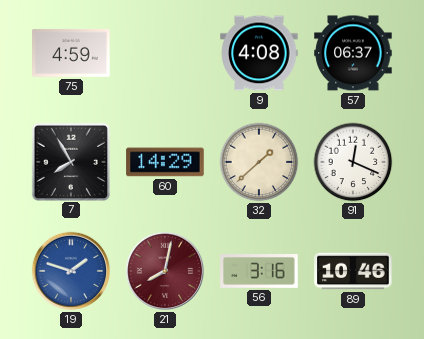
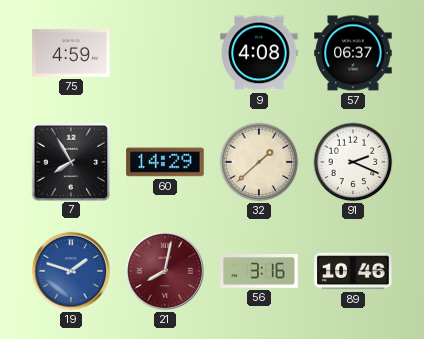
91: 12:19 -> 2:19
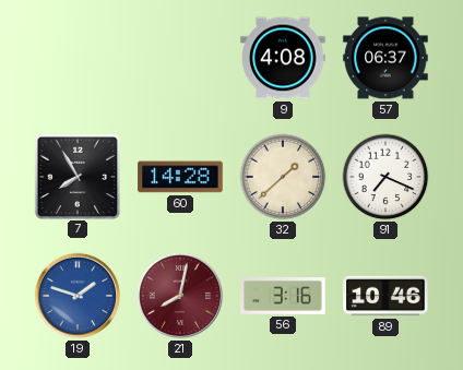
75: 4:59 -> none
60: 14:29 -> 14:28
91: 2:19 -> 7:19
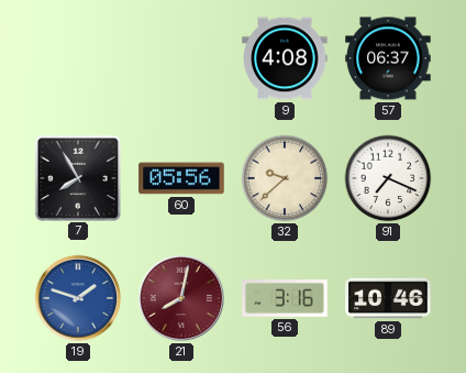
60: 14:28 -> 05:56
32: 1:38 -> 9:38
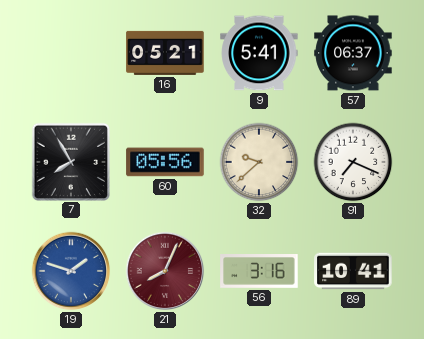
16: none -> 05:21
9: 4:08 -> 5:41
21: 8:02 -> 8:04
89: 10:46 -> 10:41
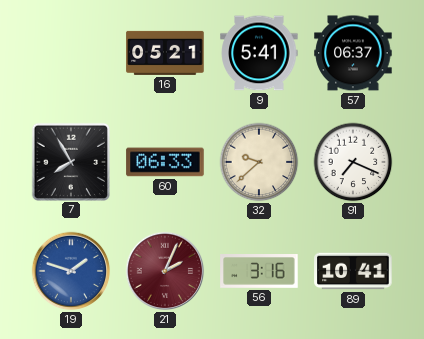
60: 05:56 -> 06:33
21: 8:04 -> 2:04
